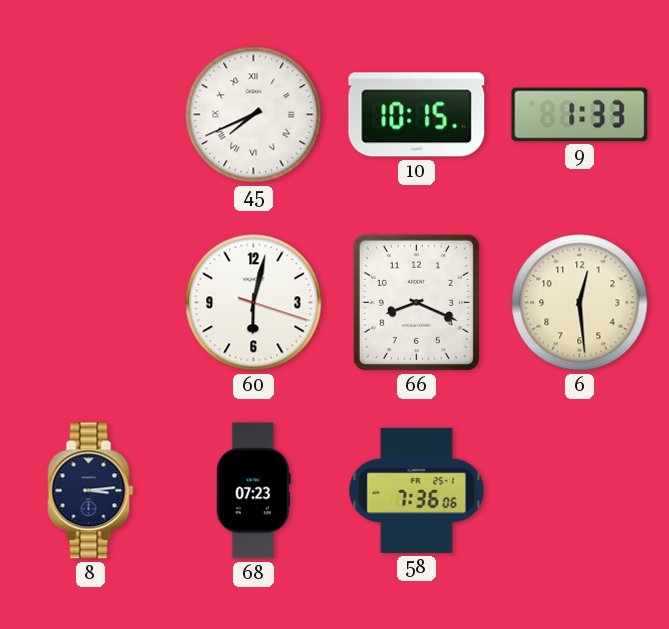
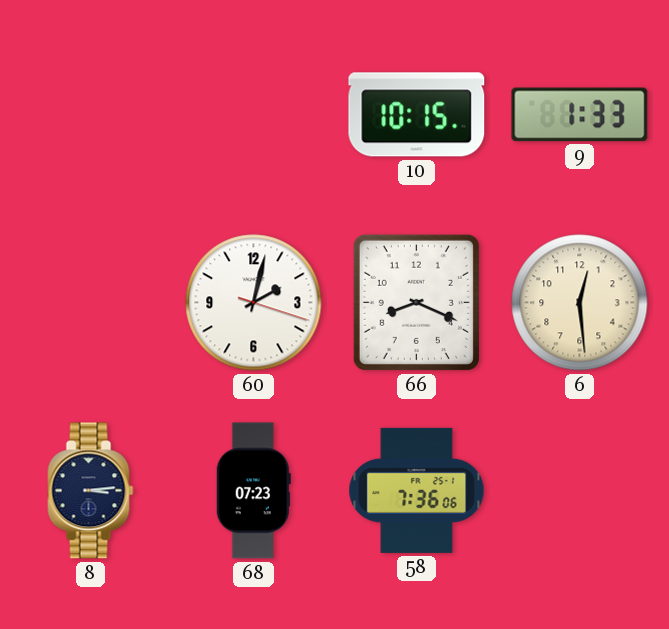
45: 7:41 -> none
60: 6:02 -> 2:02
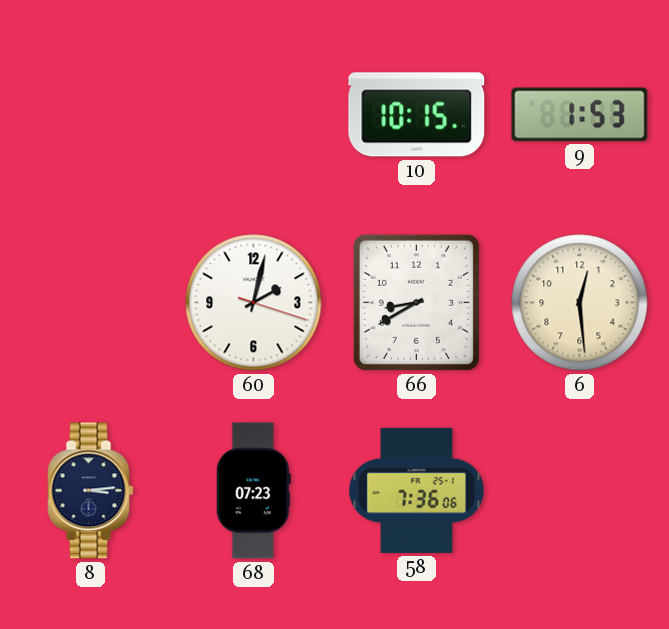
9: 1:33 -> 1:53
66: 8:19 -> 8:40
